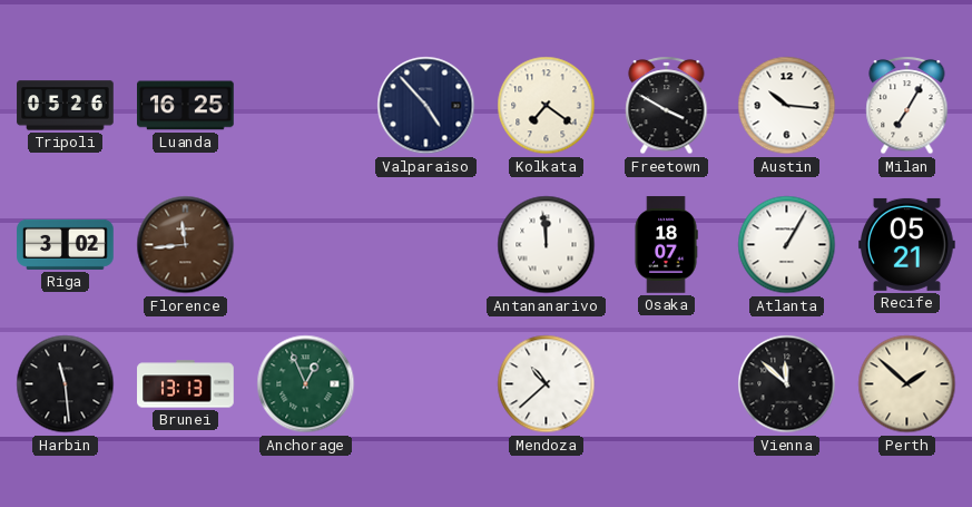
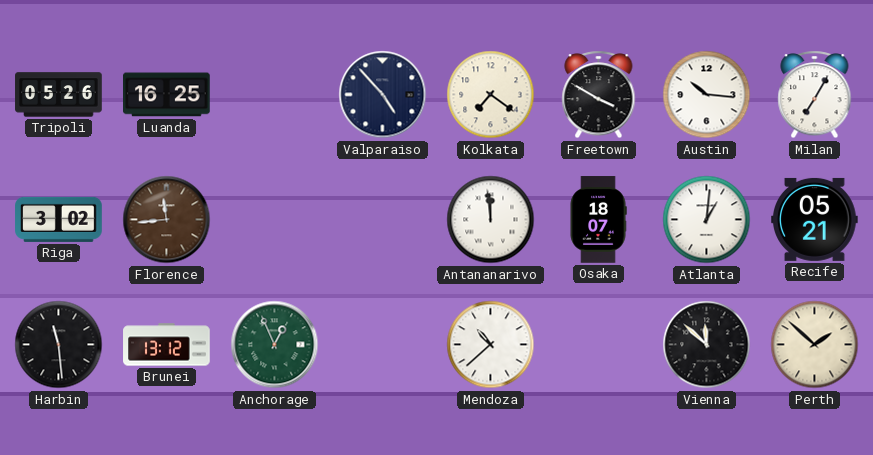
Atlanta: 1:05 -> 1:01
Brunei: 13:13 -> 13:12
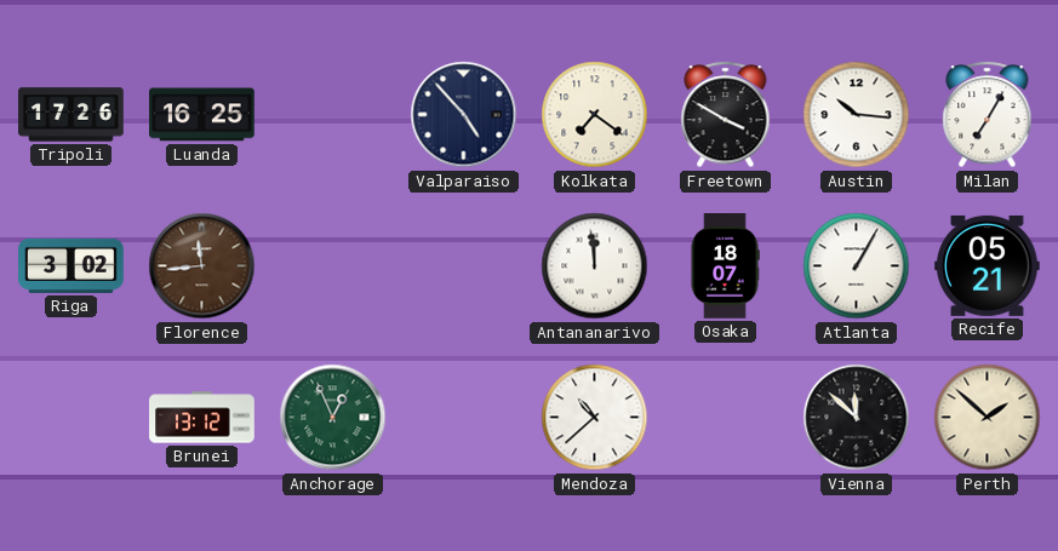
Tripoli: 05:26 -> 17:26
Atlanta: 1:01 -> 1:05
Harbin: 11:29 -> none
